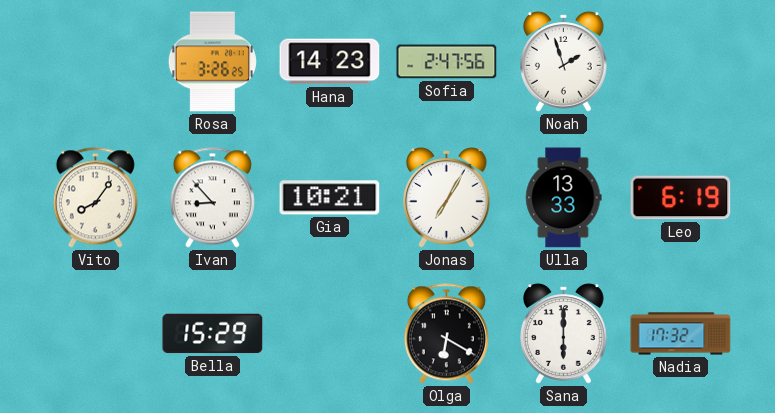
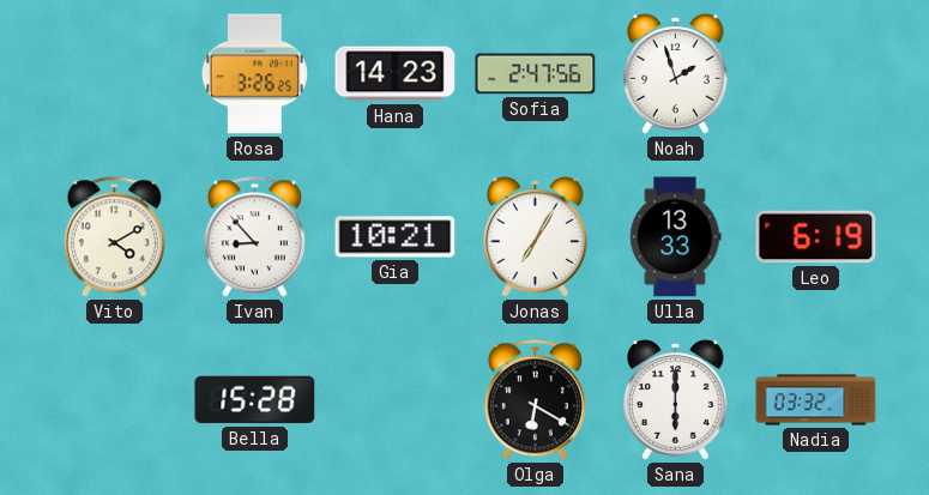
Vito: 8:06 -> 4:10
Bella: 15:29 -> 15:28
Nadia: 17:32 -> 03:32
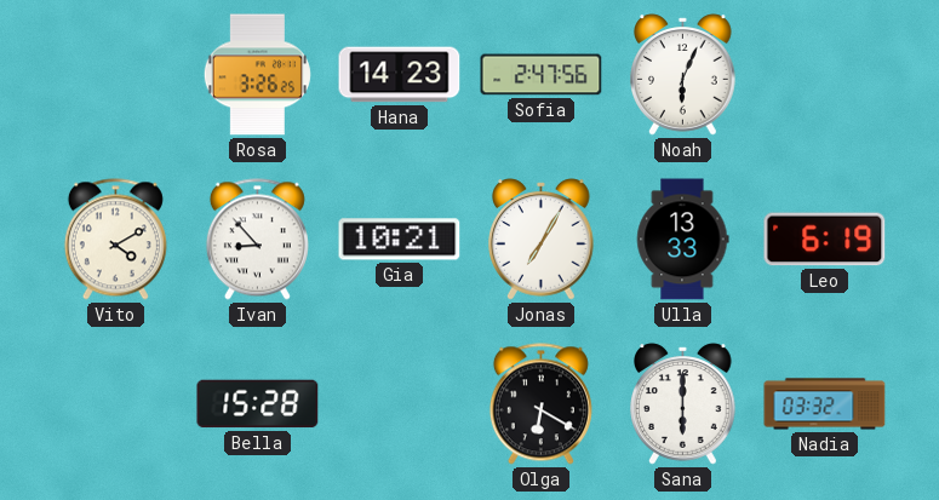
Noah: 1:57 -> 6:04
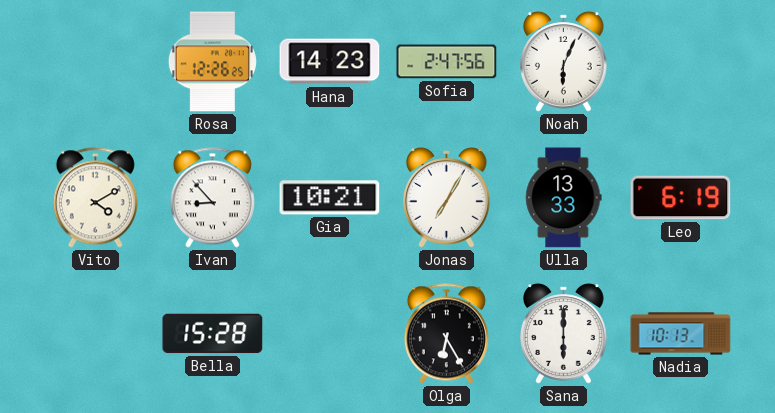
Rosa: 3:26 -> 12:26
Olga: 6:20 -> 6:25
Nadia: 03:32 -> 10:13
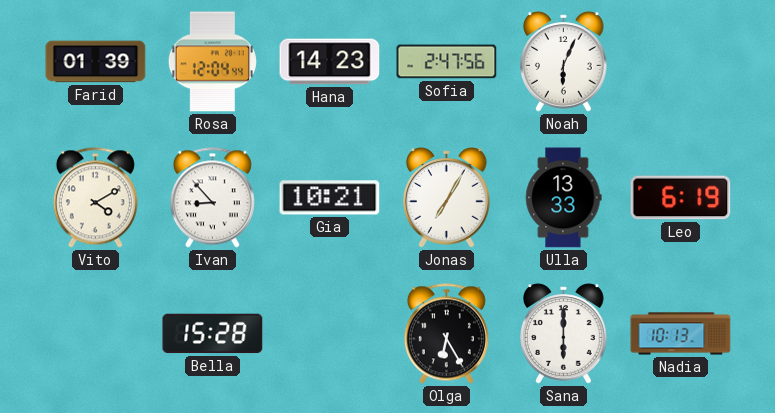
Farid: none -> 01:39
Rosa: 12:26 -> 12:04
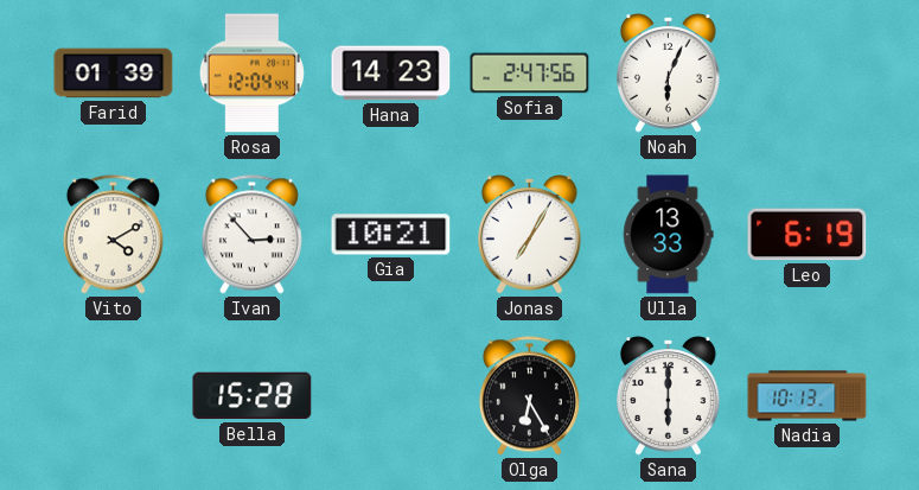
Ivan: 8:53 -> 2:53
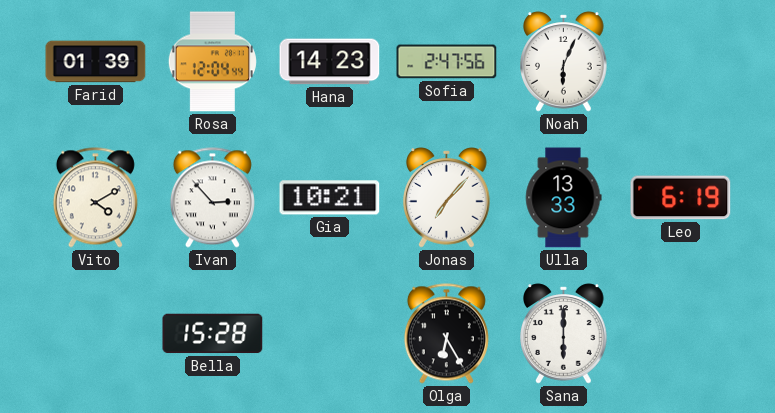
Jonas: 7:05 -> 7:07
Nadia: 10:13 -> none
